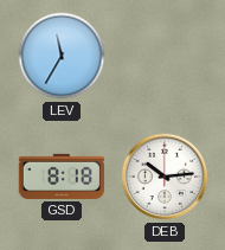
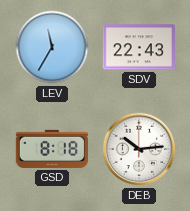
SDV: none -> 22:43
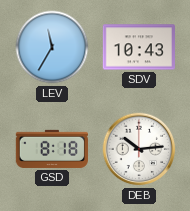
SDV: 22:43 -> 10:43
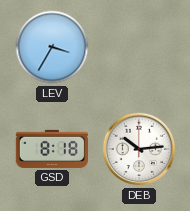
LEV: 11:35 -> 3:35
SDV: 10:43 -> none
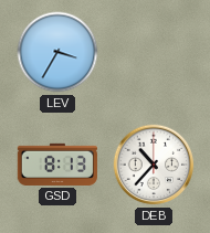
GSD: 8:18 -> 8:13
DEB: 10:14 -> 10:37
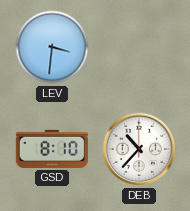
LEV: 3:35 -> 3:31
GSD: 8:13 -> 8:10
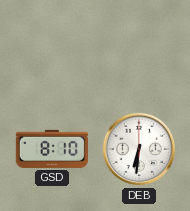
LEV: 3:31 -> none
DEB: 10:37 -> 6:31
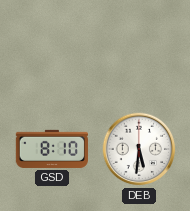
DEB: 6:31 -> 5:31
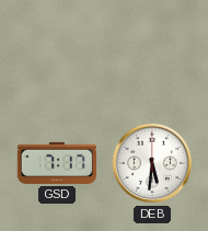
GSD: 8:10 -> 7:17
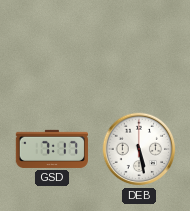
DEB: 5:31 -> 5:28
